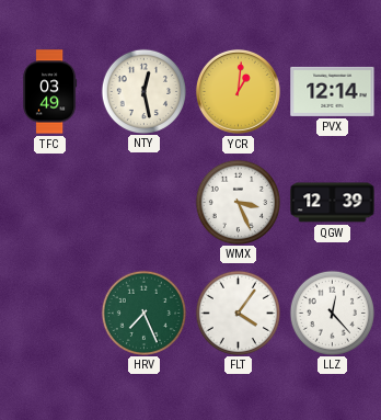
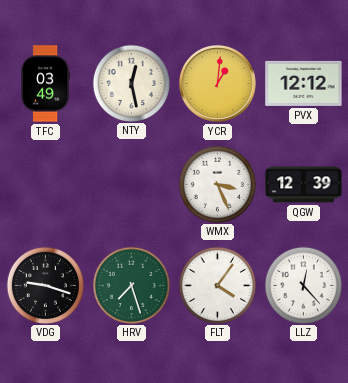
PVX: 12:14 -> 12:12
VDG: none -> 9:18
HRV: 7:26 -> 7:27
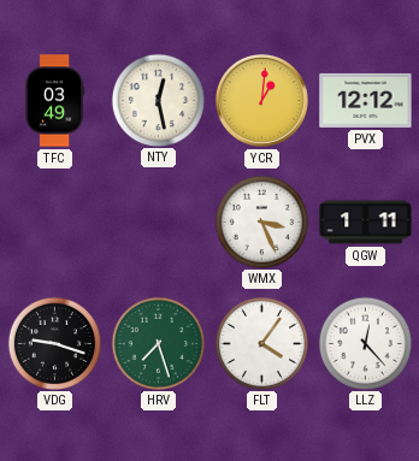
QGW: 12:39 -> 1:11
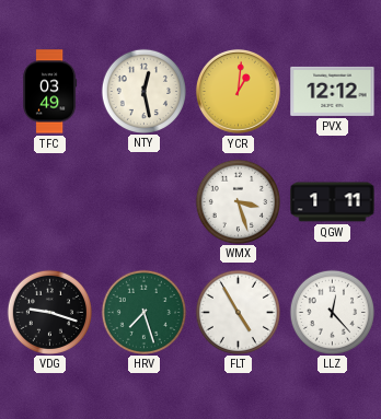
WMX: 3:26 -> 3:27
FLT: 4:06 -> 4:55
